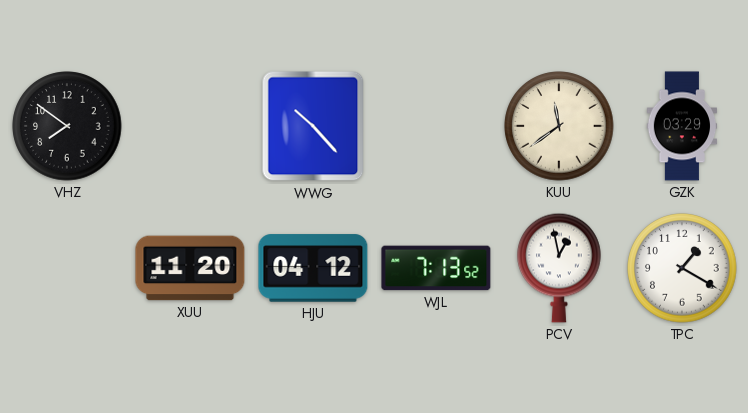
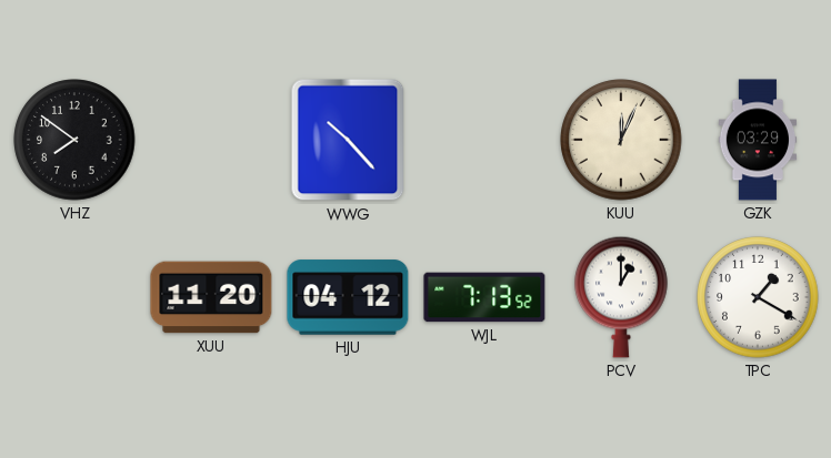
KUU: 11:39 -> 12:04
PCV: 12:58 -> 1:00
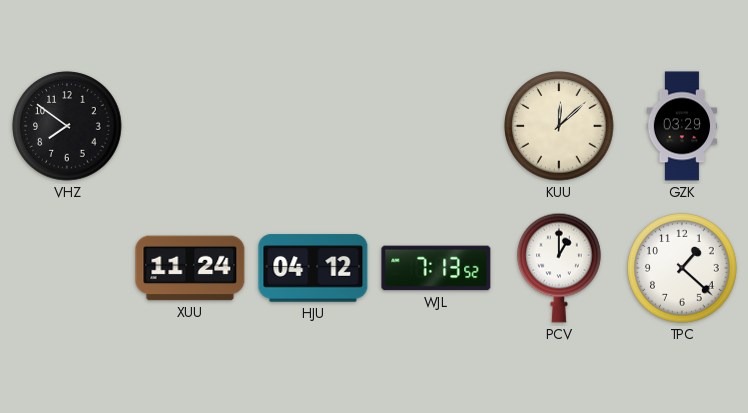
WWG: 10:23 -> none
KUU: 12:04 -> 12:08
XUU: 11:20 -> 11:24
TPC: 1:20 -> 1:22
